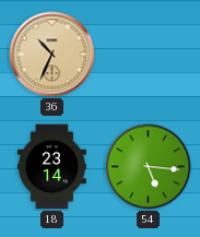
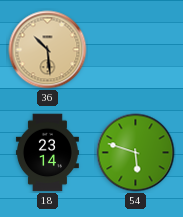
36: 10:34 -> 10:29
54: 5:16 -> 5:48
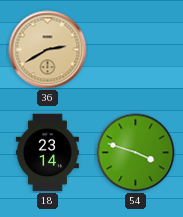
36: 10:29 -> 2:40
54: 5:48 -> 3:48
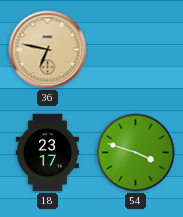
36: 2:40 -> 6:47
18: 23:14 -> 23:17
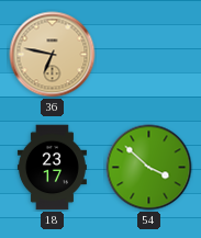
54: 3:48 -> 3:52
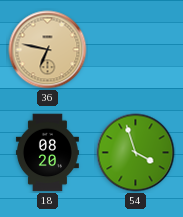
18: 23:17 -> 08:20
54: 3:52 -> 3:57
